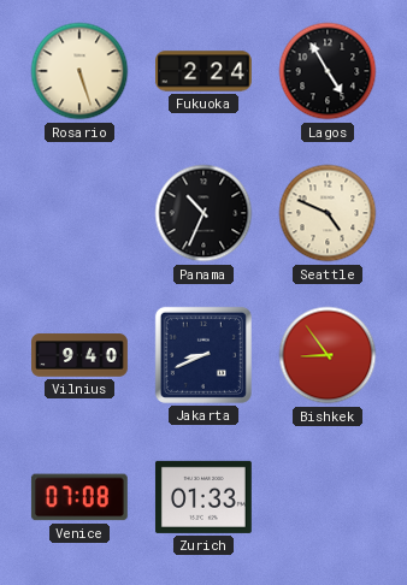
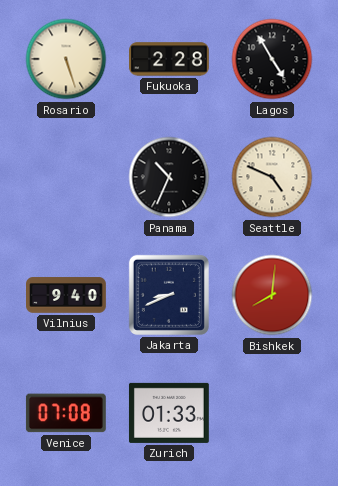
Fukuoka: 2:24 -> 2:28
Bishkek: 8:54 -> 8:01
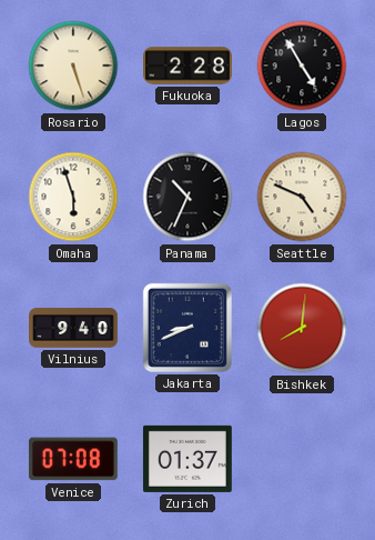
Omaha: none -> 5:57
Zurich: 01:33 -> 01:37
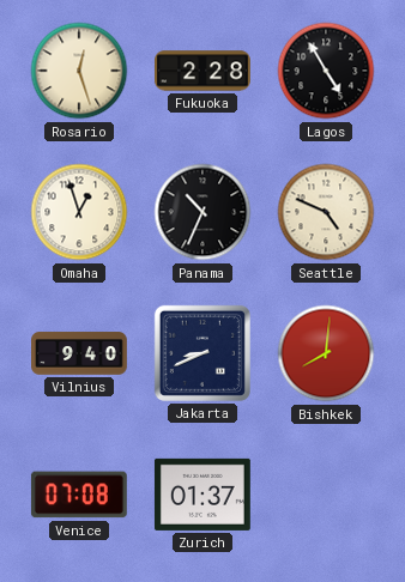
Rosario: 5:27 -> 12:27
Omaha: 5:57 -> 12:57
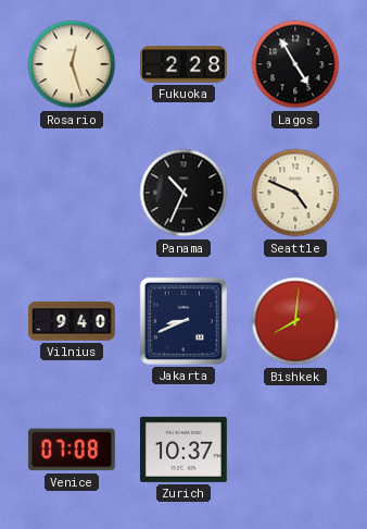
Omaha: 12:57 -> none
Zurich: 01:37 -> 10:37
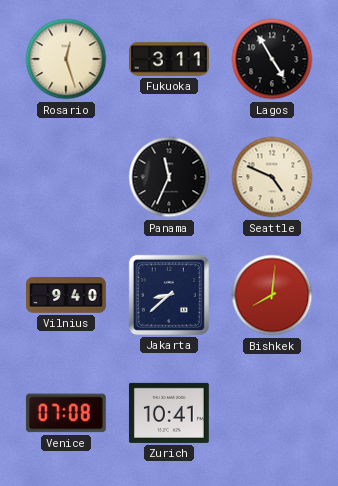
Fukuoka: 2:28 -> 3:11
Panama: 10:34 -> 11:34
Jakarta: 8:41 -> 8:38
Zurich: 10:37 -> 10:41
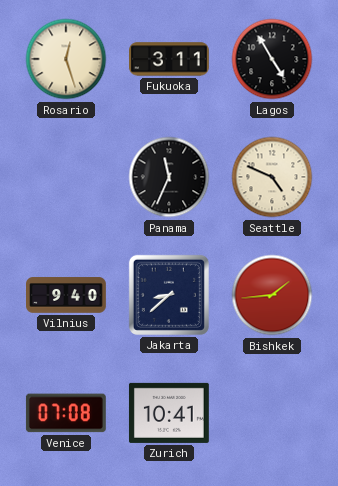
Bishkek: 8:01 -> 1:44
